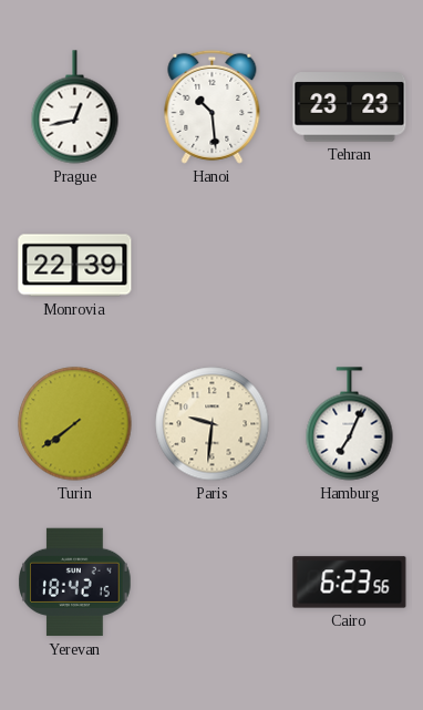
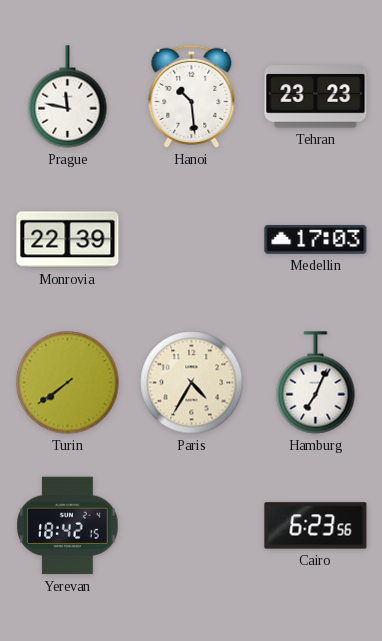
Prague: 12:43 -> 11:47
Medellin: none -> 17:03
Paris: 9:31 -> 4:35
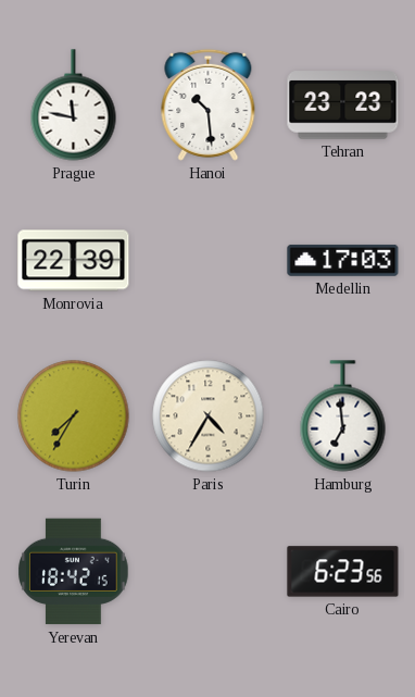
Turin: 7:39 -> 7:35
Hamburg: 7:04 -> 6:59
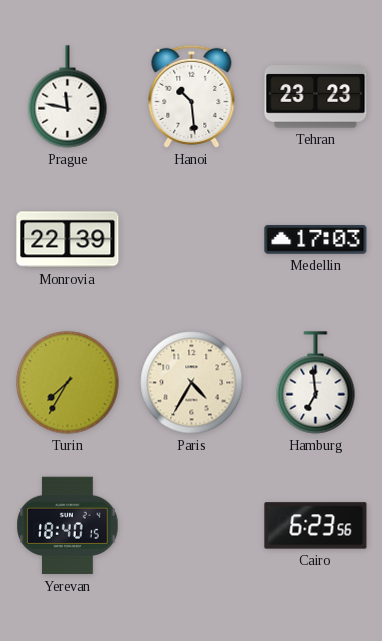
Yerevan: 18:42 -> 18:40
